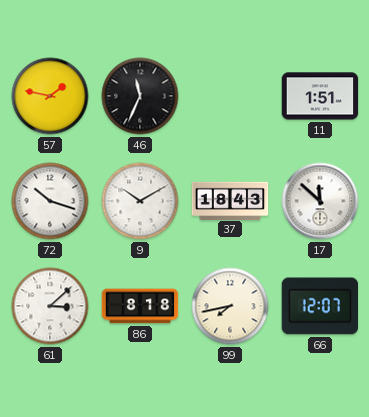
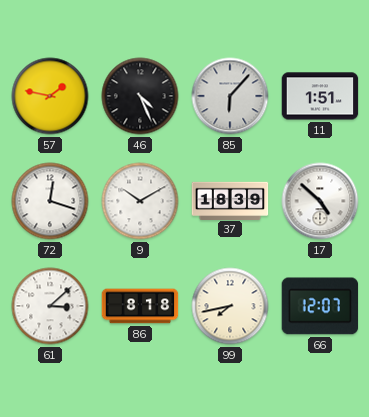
46: 11:34 -> 4:26
85: none -> 6:07
72: 10:18 -> 12:18
37: 18:43 -> 18:39
17: 11:52 -> 4:52
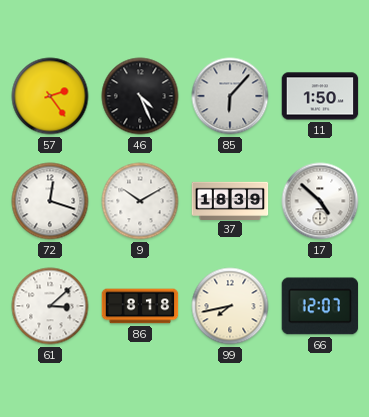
57: 1:47 -> 2:24
11: 1:51 -> 1:50
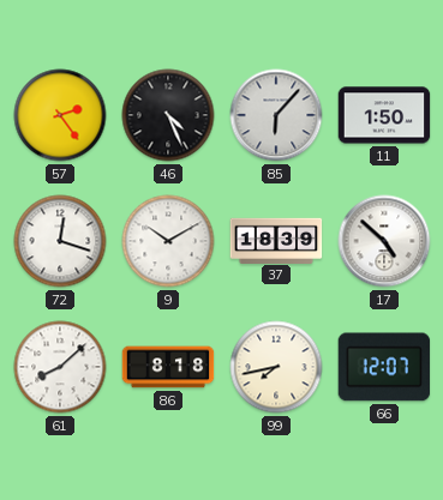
61: 3:08 -> 8:08
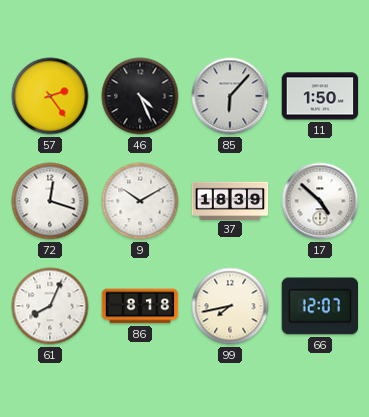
61: 8:08 -> 8:04
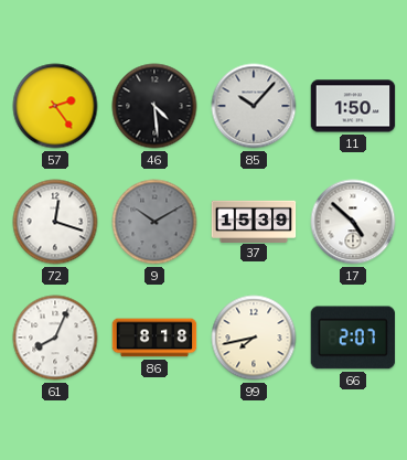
46: 4:26 -> 4:29
85: 6:07 -> 10:07
9 dial: white -> grey
37: 18:39 -> 15:39
66: 12:07 -> 2:07
